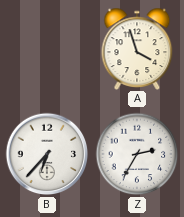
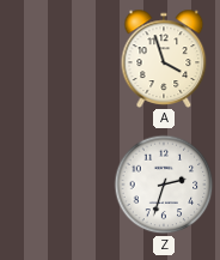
B: 6:37 -> none
Z: 2:35 -> 2:33
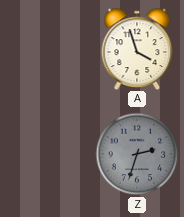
Z dial: white -> grey
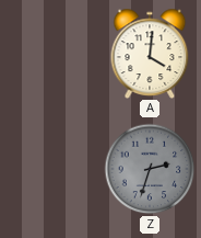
A: 3:57 -> 4:01
